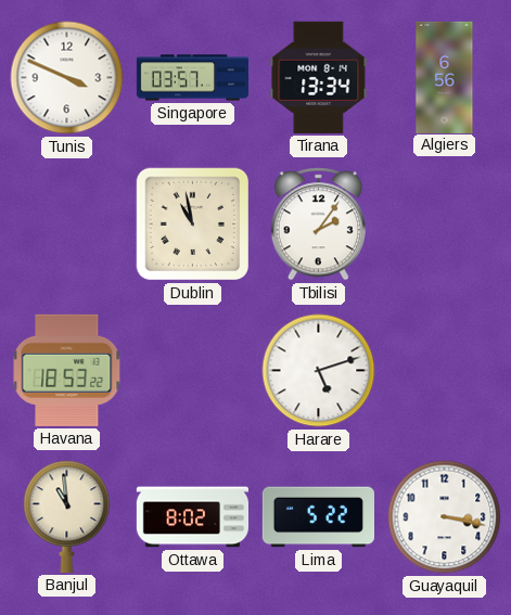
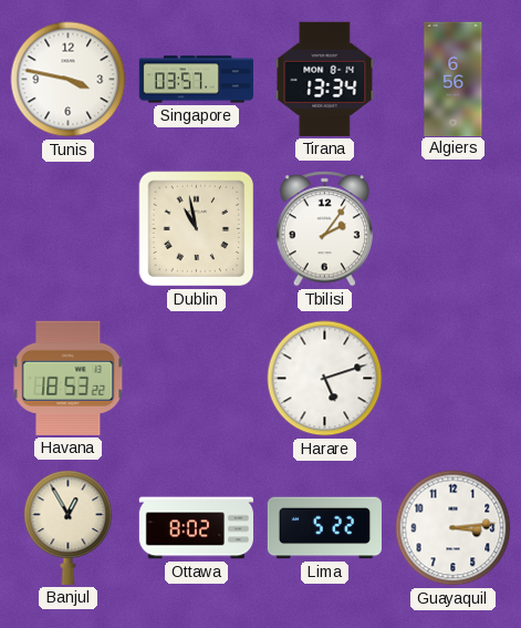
Tunis: 3:49 -> 3:47
Banjul: 10:59 -> 12:55
Guayaquil: 3:17 -> 3:14
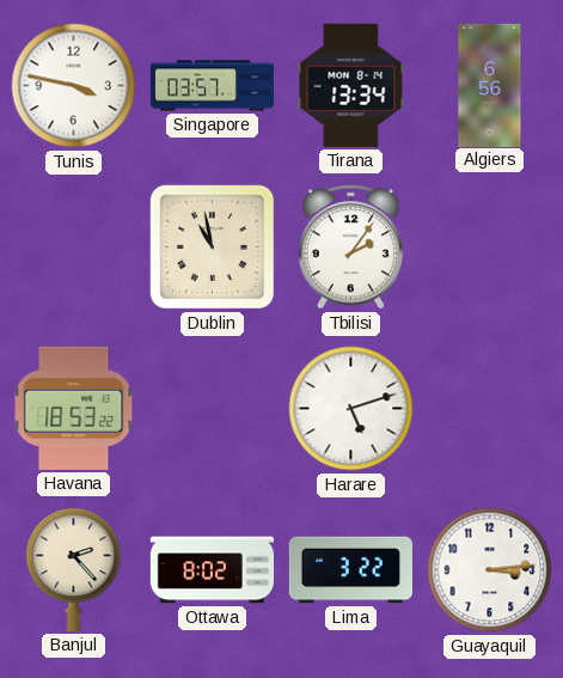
Banjul: 12:55 -> 2:23
Lima: 5:22 -> 3:22
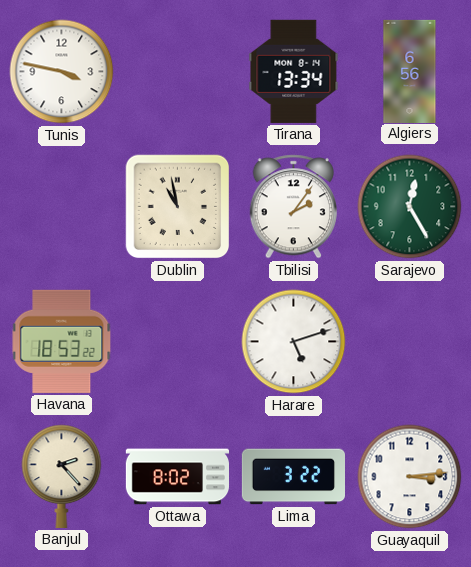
Singapore: 03:57 -> none
Sarajevo: none -> 12:25
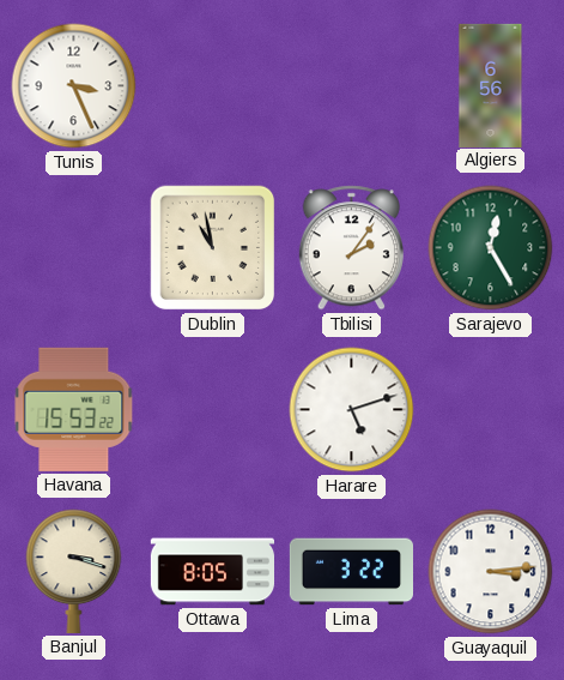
Tunis: 3:47 -> 3:26
Tirana: 13:34 -> none
Havana: 18:53 -> 15:53
Banjul: 2:23 -> 3:18
Ottawa: 8:02 -> 8:05
